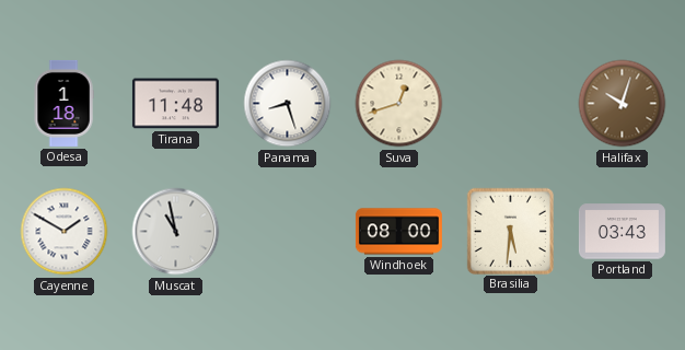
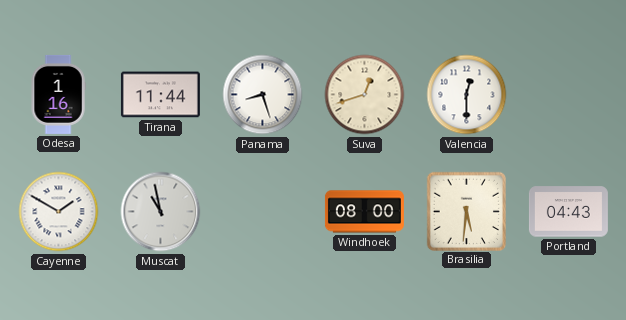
Odesa: 1:18 -> 1:16
Tirana: 11:48 -> 11:44
Valencia: none -> 12:30
Halifax: 10:03 -> none
Portland: 03:43 -> 04:43
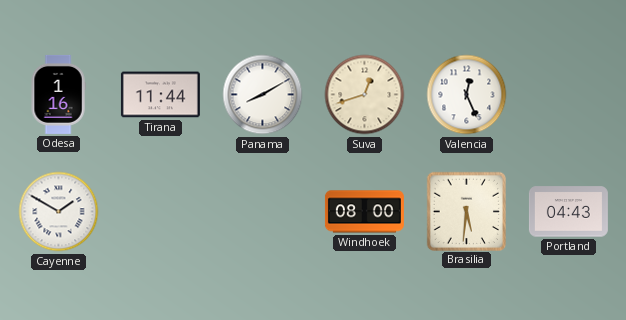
Panama: 8:27 -> 8:10
Valencia: 12:30 -> 12:26
Muscat: 10:58 -> none
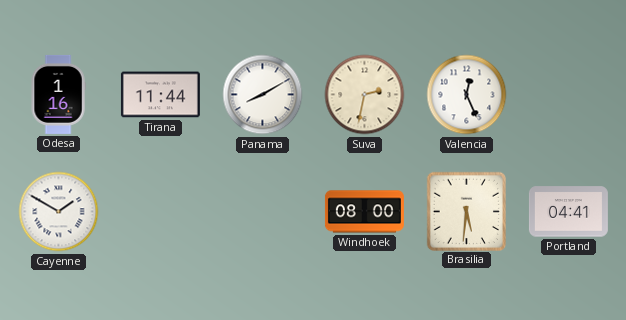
Suva: 12:42 -> 2:32
Portland: 04:43 -> 04:41
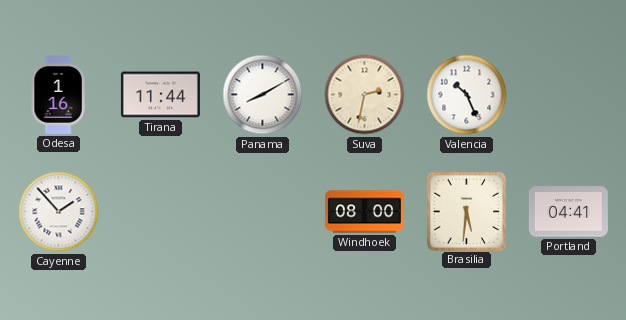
Valencia: 12:26 -> 10:26
Cayenne: 1:50 -> 1:53
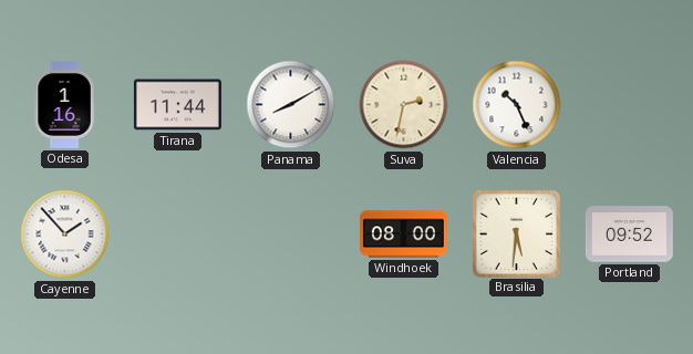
Portland: 04:41 -> 09:52
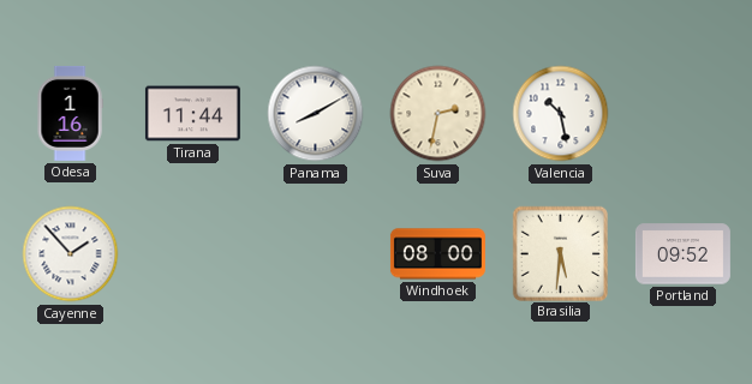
Valencia: 10:26 -> 10:28
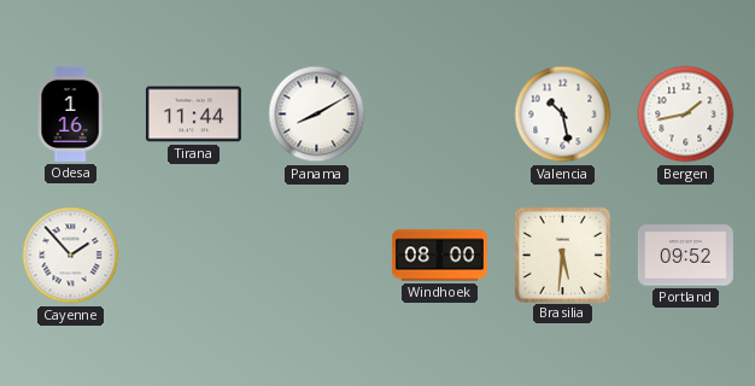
Suva: 2:32 -> none
Bergen: none -> 1:43
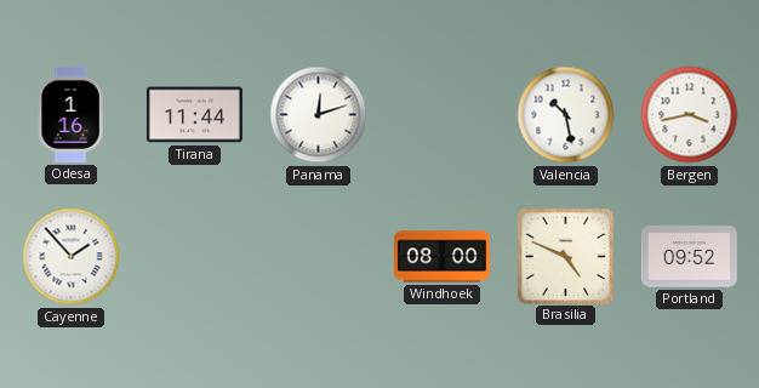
Panama: 8:10 -> 12:12
Bergen: 1:43 -> 3:43
Brasilia: 5:31 -> 4:49
